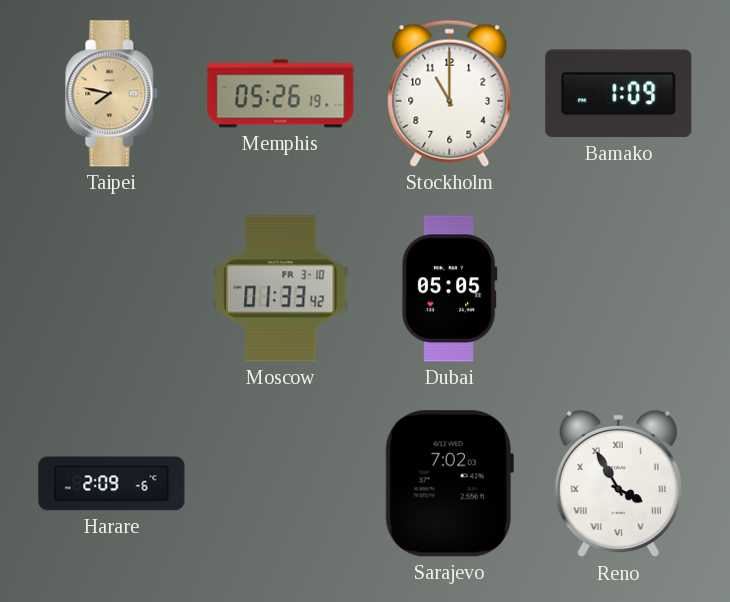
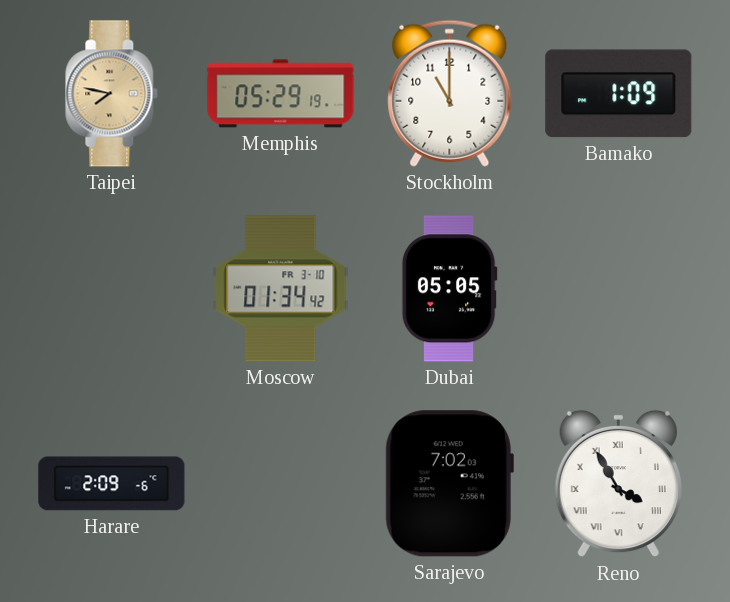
Memphis: 05:26 -> 05:29
Moscow: 01:33 -> 01:34
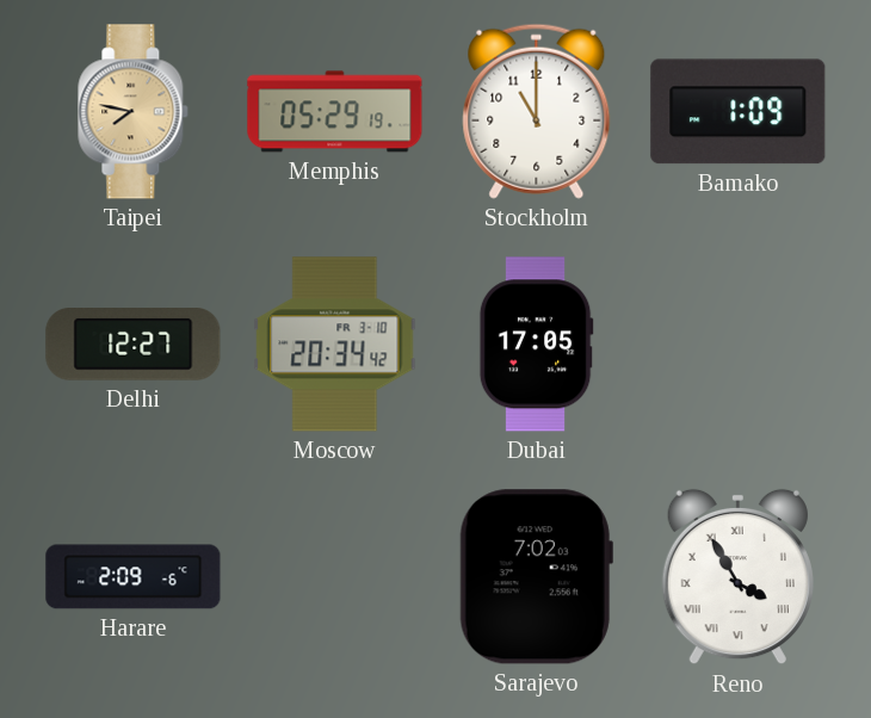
Delhi: none -> 12:27
Moscow: 01:34 -> 20:34
Dubai: 05:05 -> 17:05
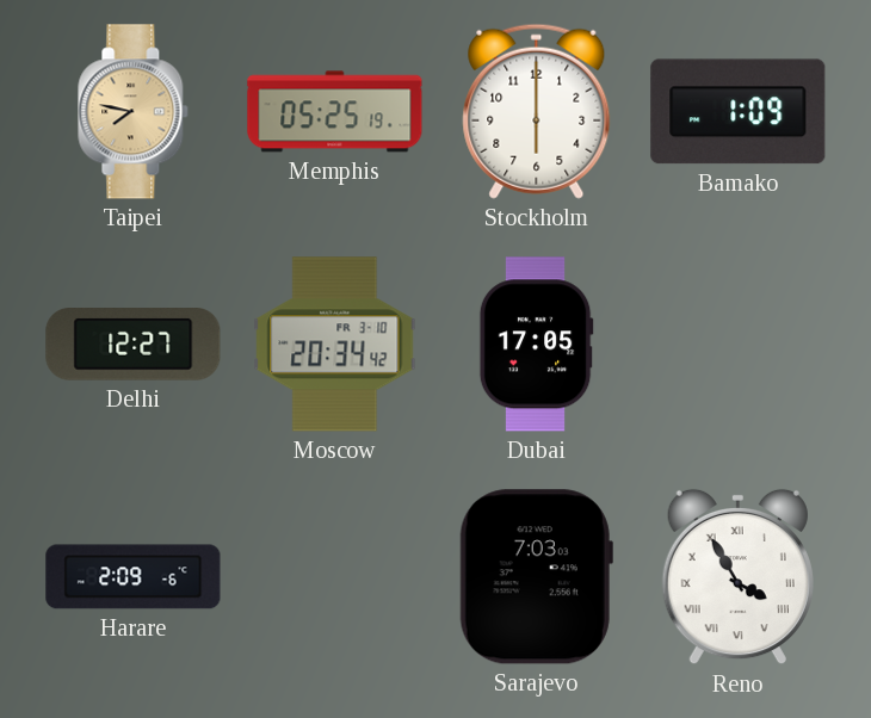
Memphis: 05:29 -> 05:25
Stockholm: 11:00 -> 6:00
Sarajevo: 7:02 -> 7:03
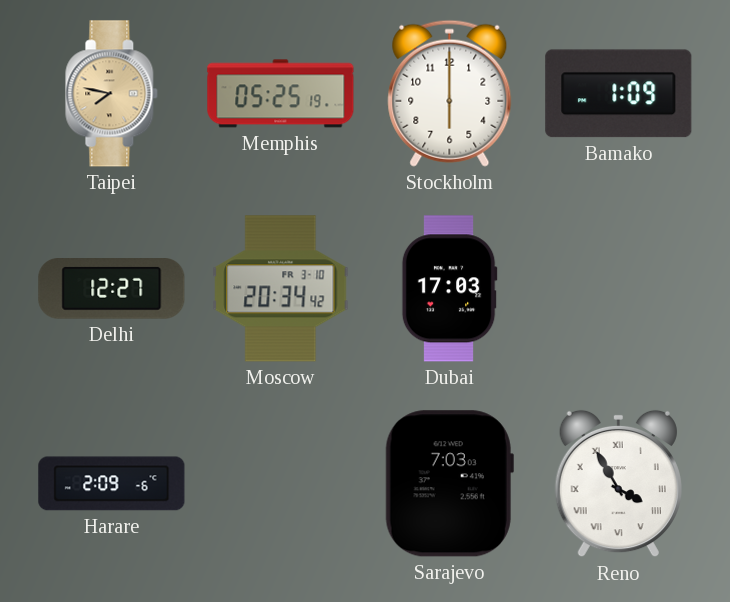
Dubai: 17:05 -> 17:03
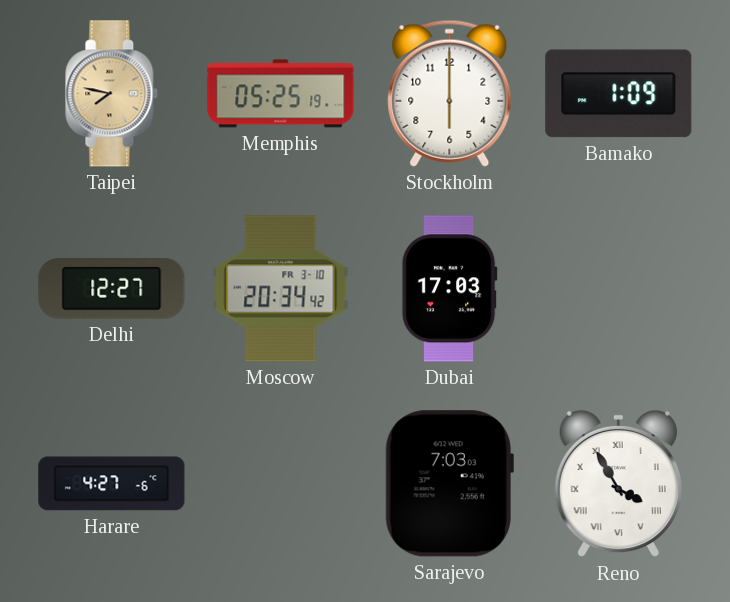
Harare: 2:09 -> 4:27
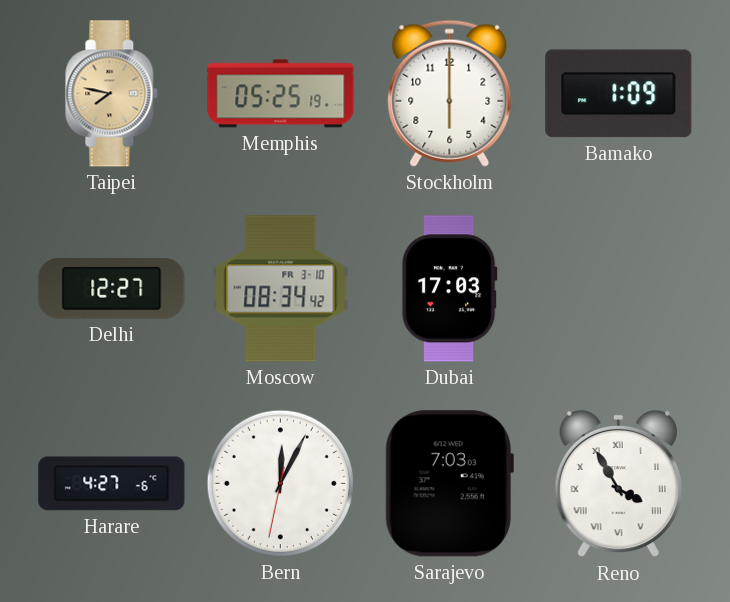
Moscow: 20:34 -> 08:34
Bern: none -> 12:04
